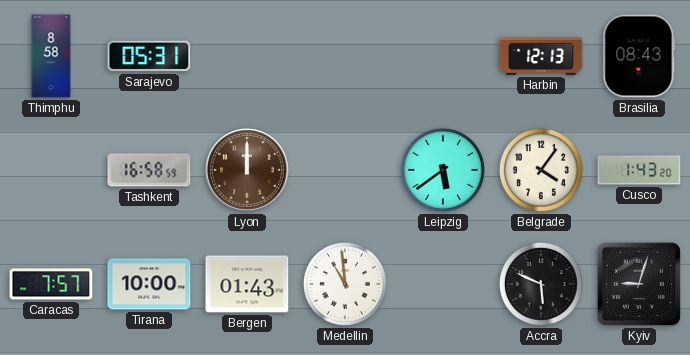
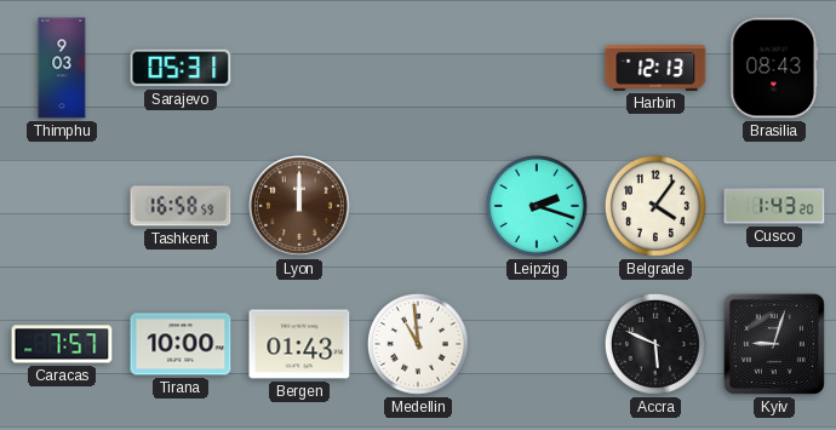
Thimphu: 8:58 -> 9:03
Leipzig: 5:39 -> 2:18
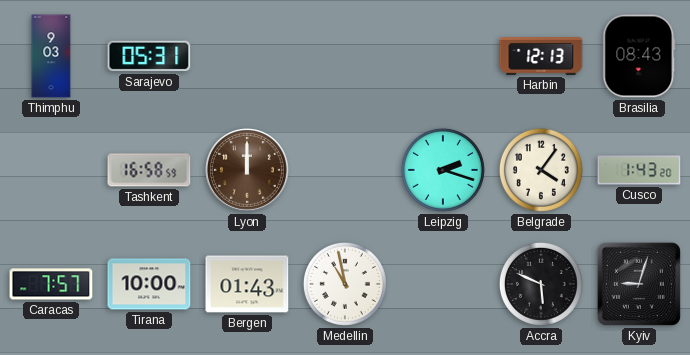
Medellin: 10:59 -> 10:58
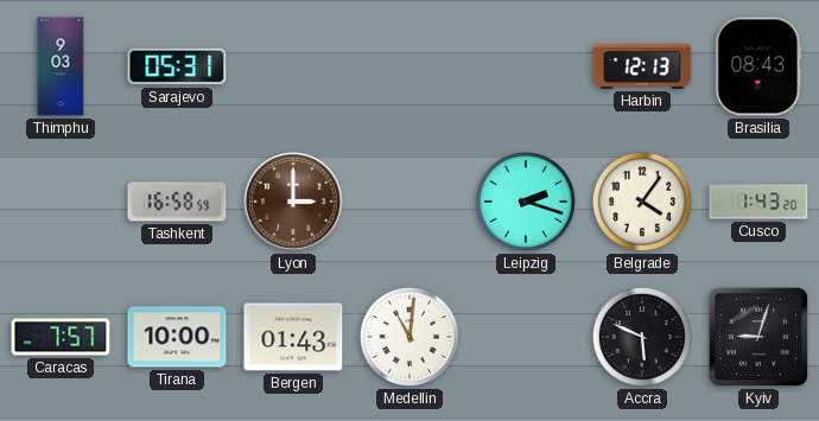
Lyon: 12:00 -> 3:00
Medellin: 10:58 -> 11:01
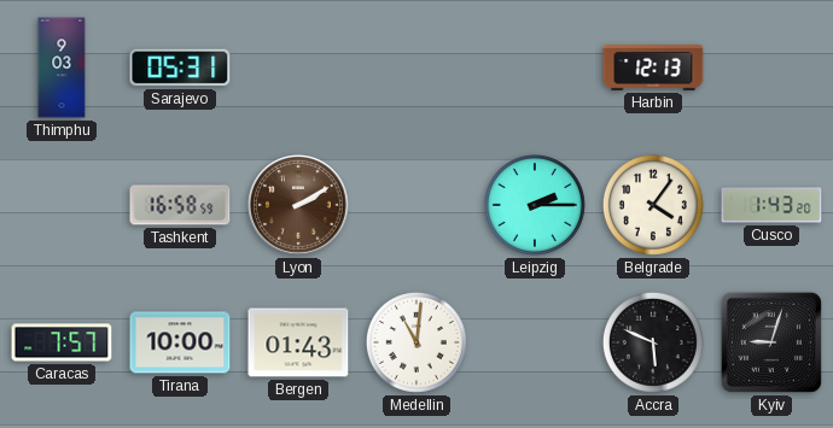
Brasilia: 08:43 -> none
Lyon: 3:00 -> 2:10
Leipzig: 2:18 -> 2:15
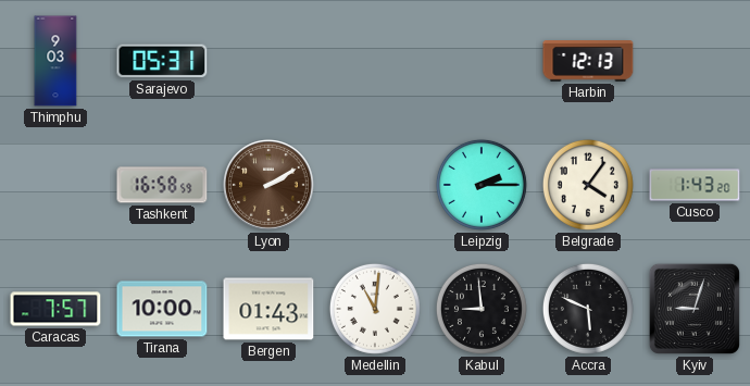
Kabul: none -> 8:59
